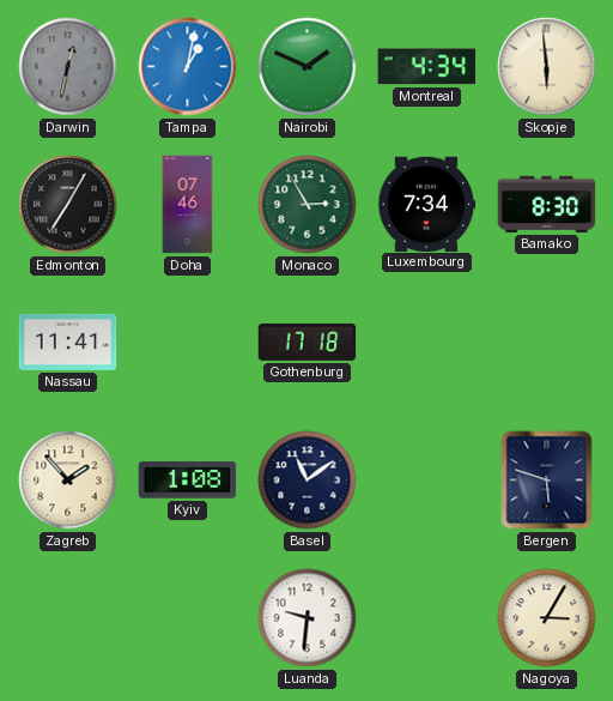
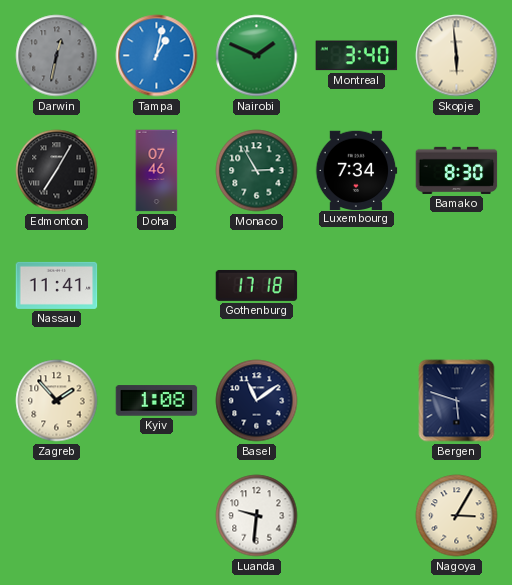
Montreal: 4:34 -> 3:40
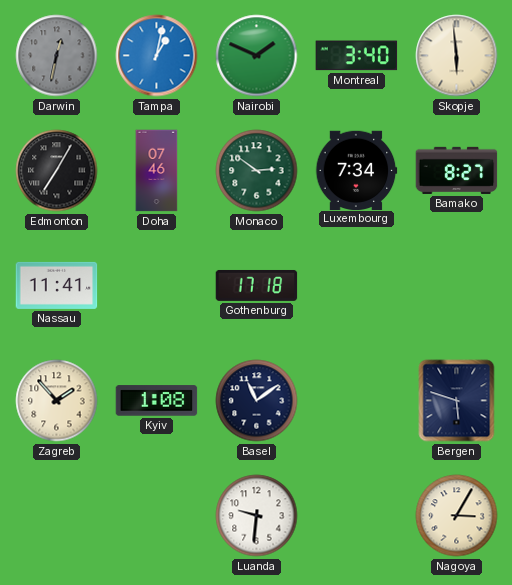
Monaco: 2:55 -> 2:51
Bamako: 8:30 -> 8:27
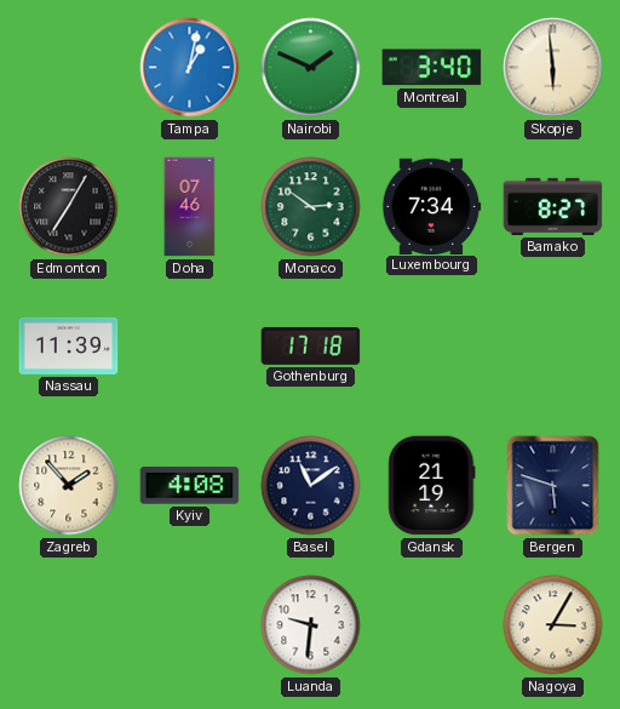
Darwin: 12:32 -> none
Nassau: 11:41 -> 11:39
Kyiv: 1:08 -> 4:08
Gdansk: none -> 21:19
